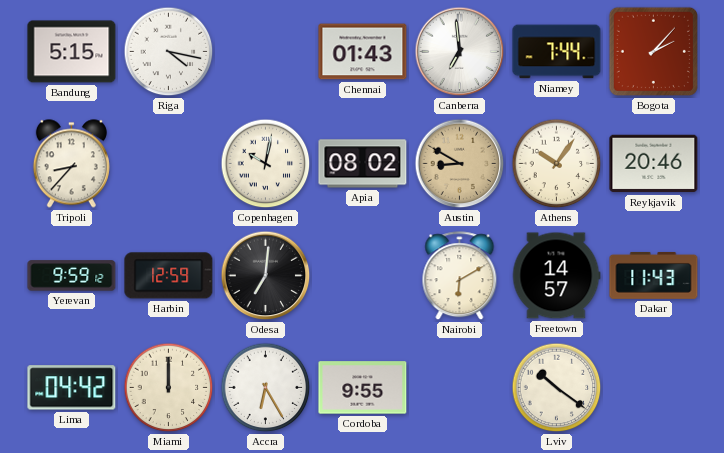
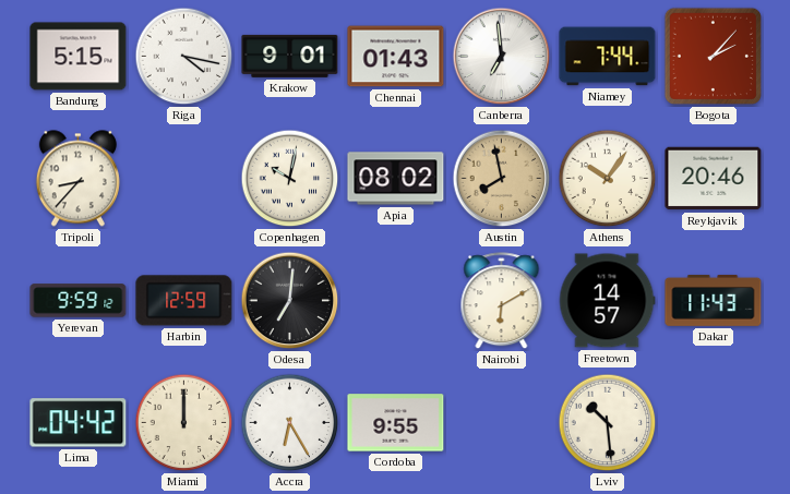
Krakow: none -> 9:01
Austin: 8:50 -> 7:58
Lviv: 10:21 -> 10:29
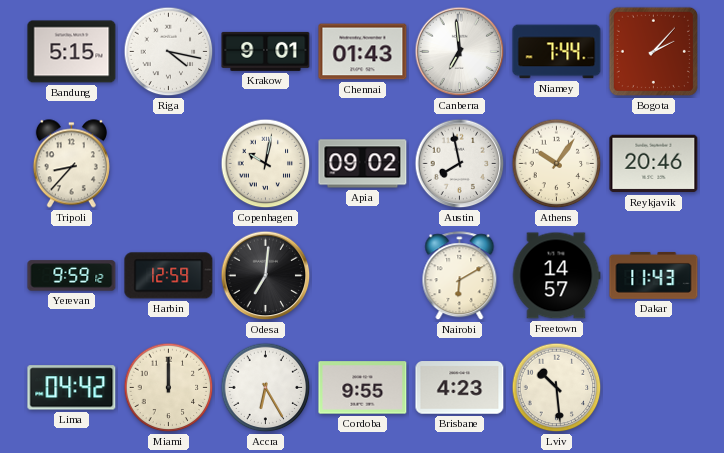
Apia: 08:02 -> 09:02
Austin dial: champagne -> white
Brisbane: none -> 4:23
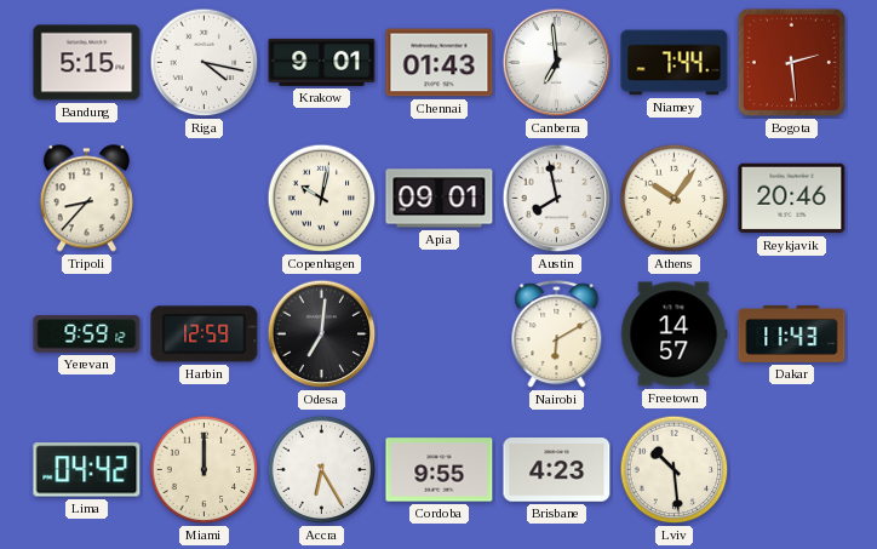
Bogota: 2:07 -> 2:29
Apia: 09:02 -> 09:01
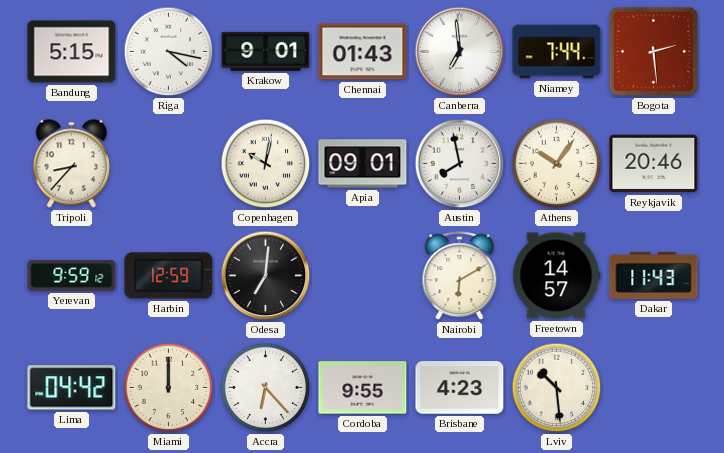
Accra: 6:25 -> 6:23
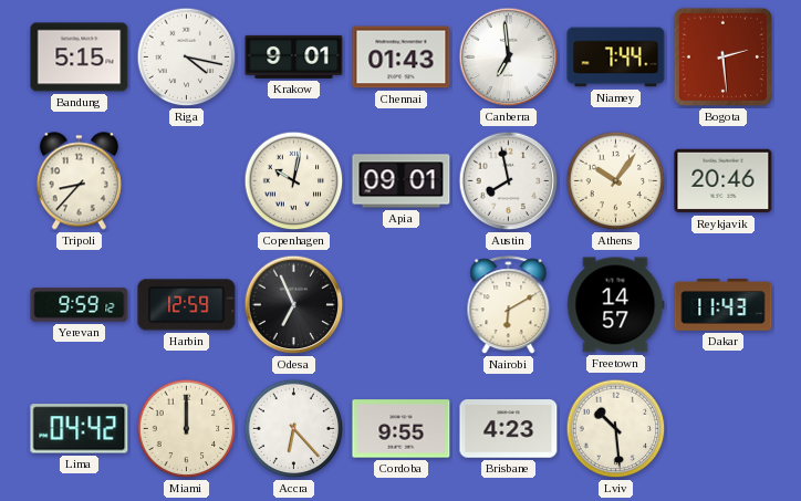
Odesa: 7:01 -> 6:56
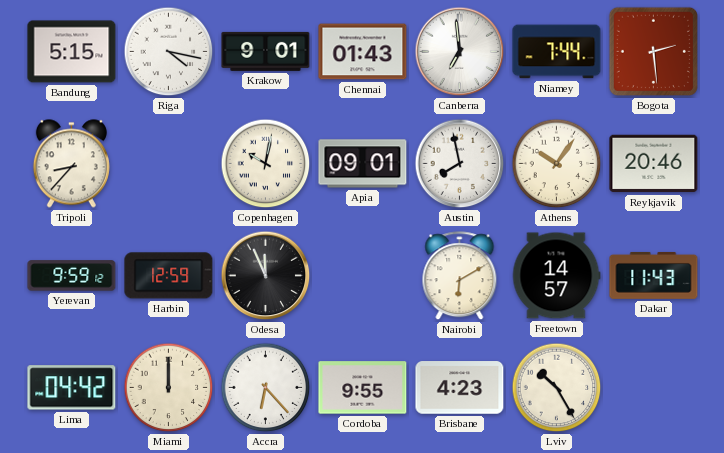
Odesa: 6:56 -> 11:56
Lviv: 10:29 -> 10:25
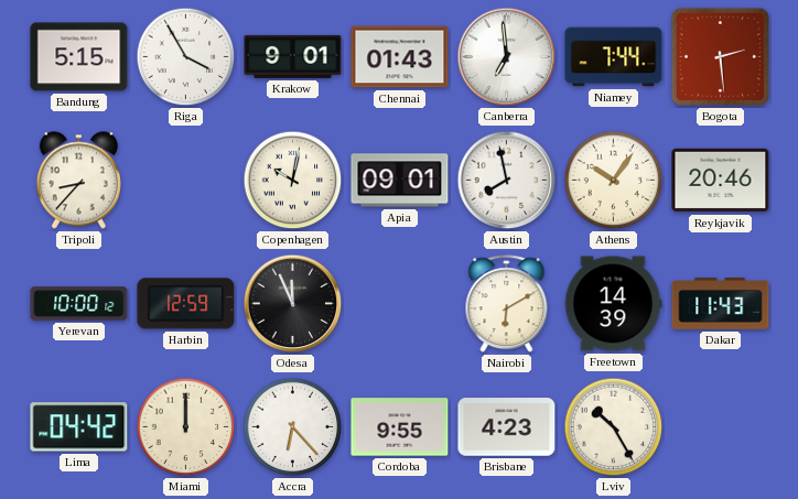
Riga: 4:17 -> 3:55
Yerevan: 9:59 -> 10:00
Freetown: 14:57 -> 14:39
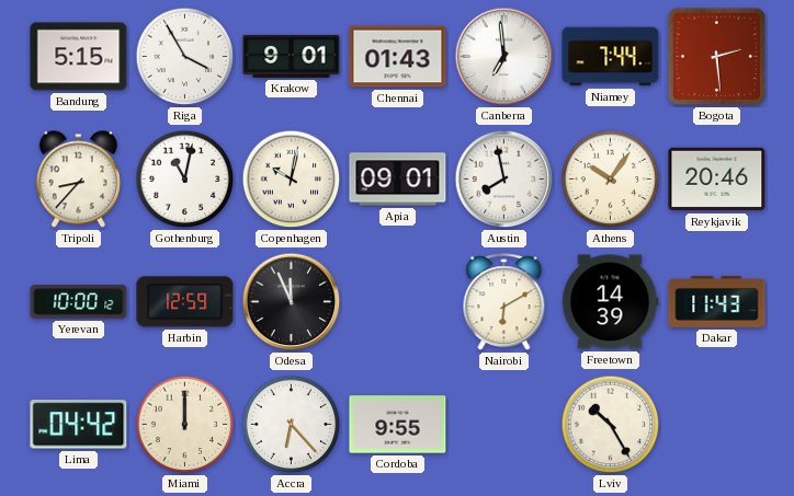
Gothenburg: none -> 11:02
Brisbane: 4:23 -> none
